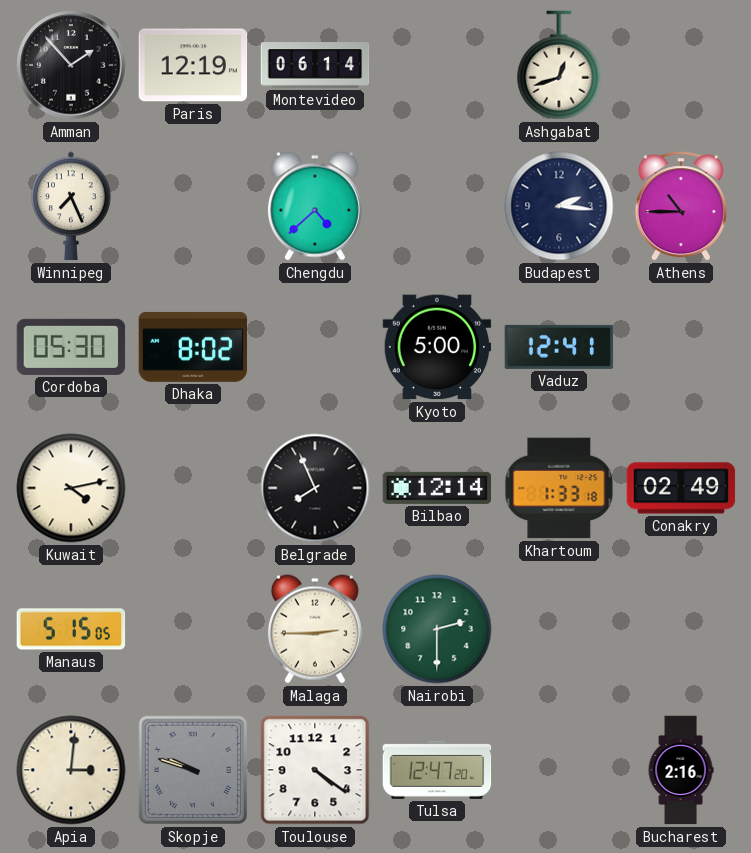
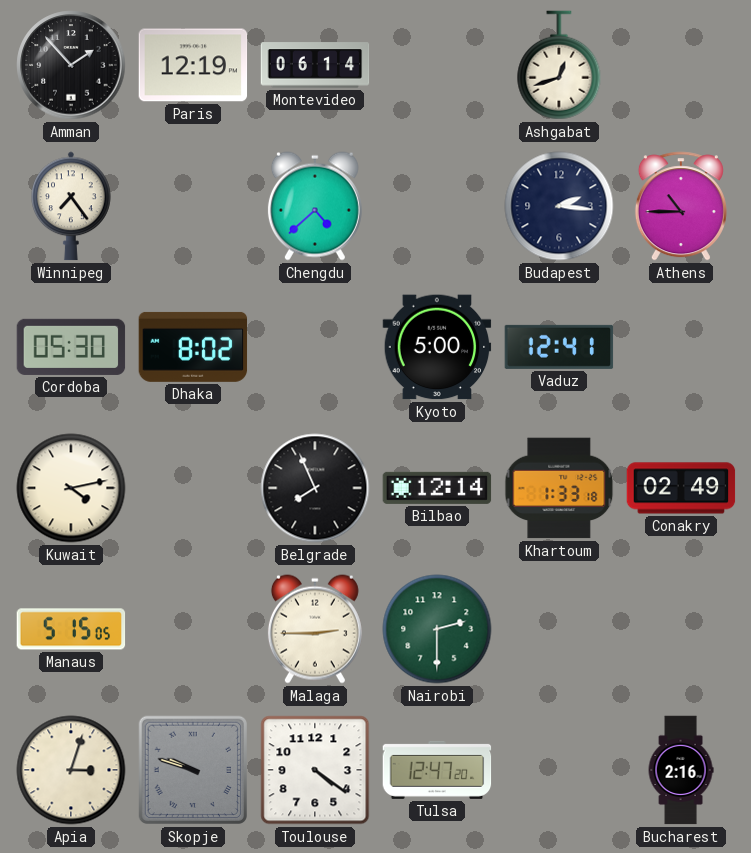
Winnipeg: 7:26 -> 7:24
Apia: 3:01 -> 3:03
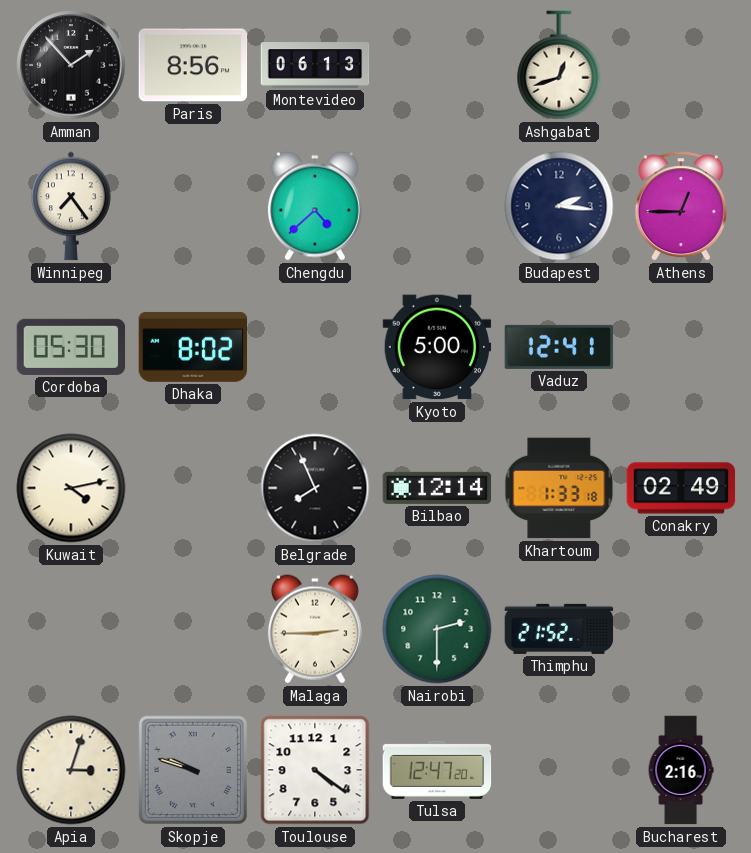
Paris: 12:19 -> 8:56
Montevideo: 06:14 -> 06:13
Athens: 10:45 -> 12:45
Manaus: 5:15 -> none
Thimphu: none -> 21:52
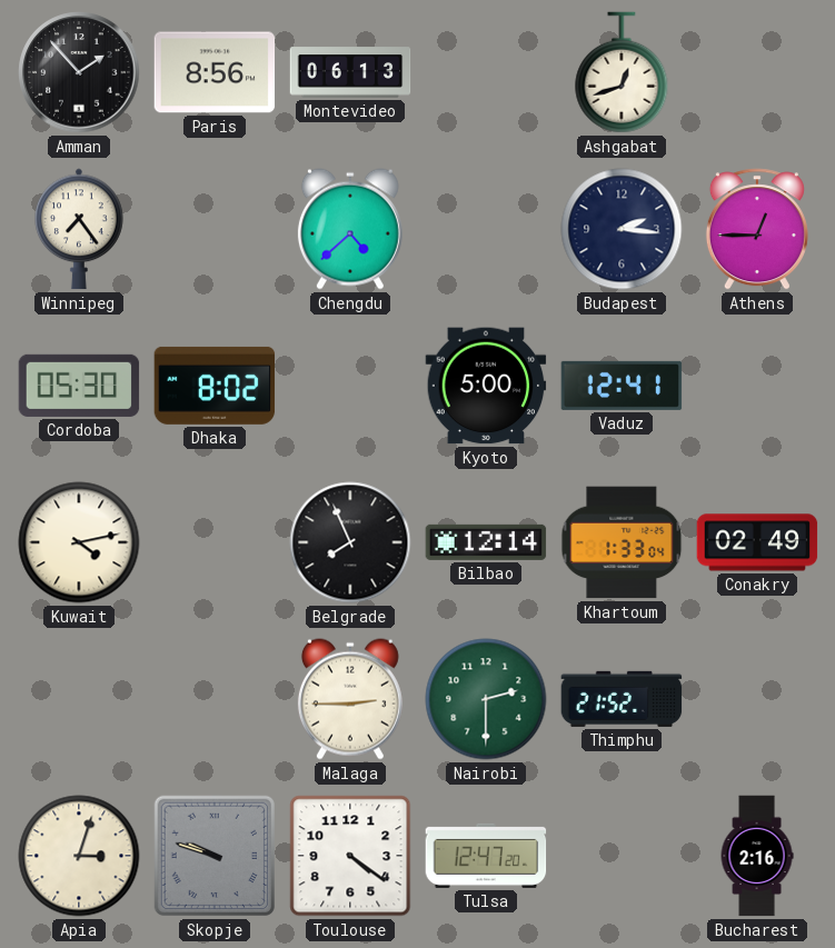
Khartoum: 1:33:18 -> 1:33:04
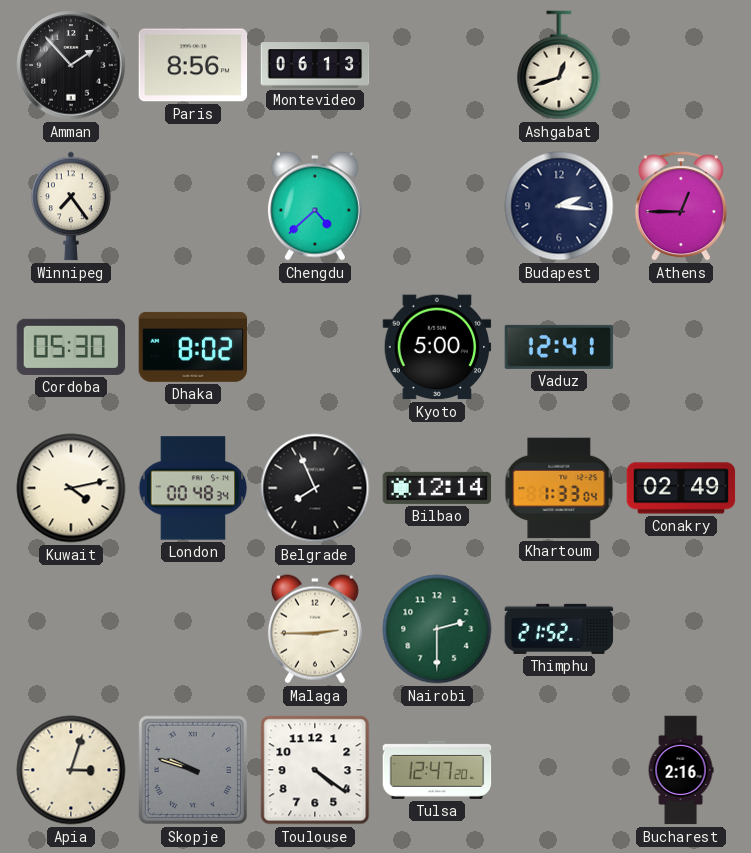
London: none -> 00:48
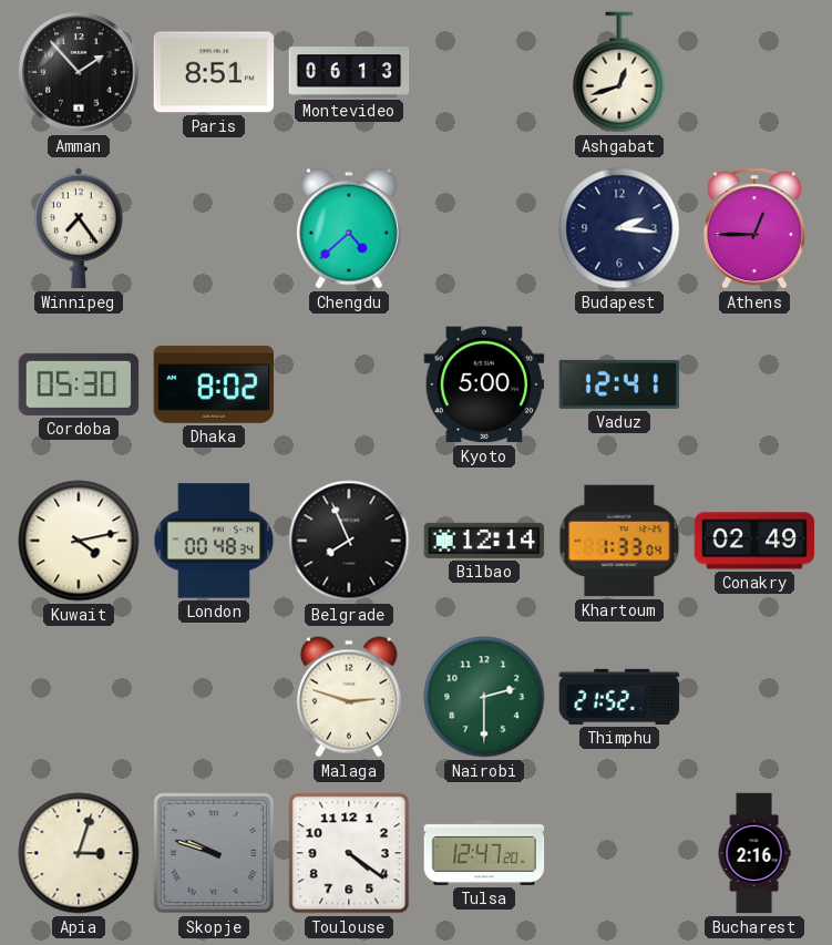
Paris: 8:56 -> 8:51
Malaga: 2:45 -> 2:48
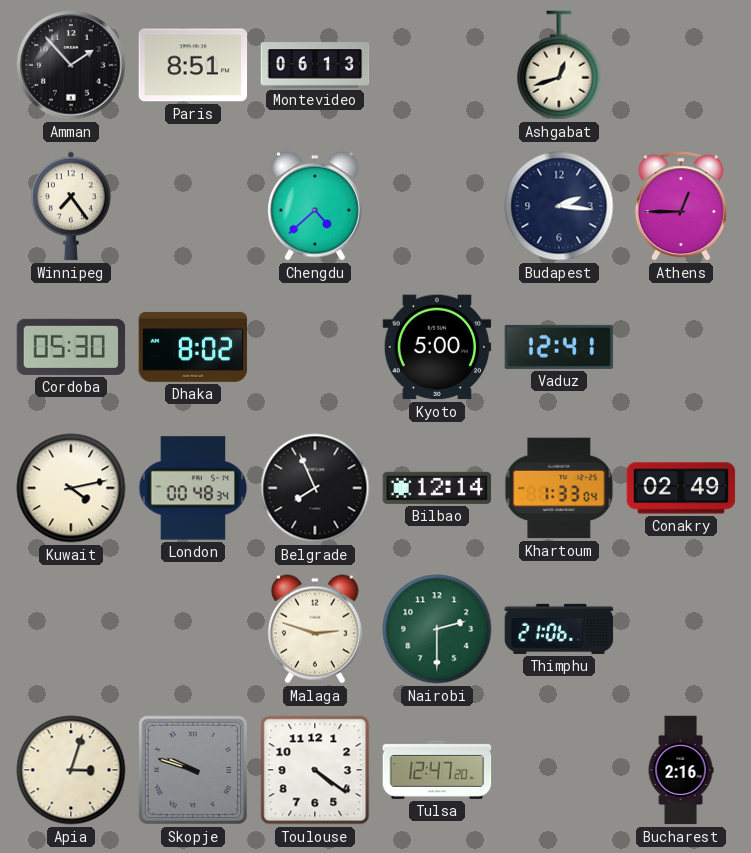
Thimphu: 21:52 -> 21:06
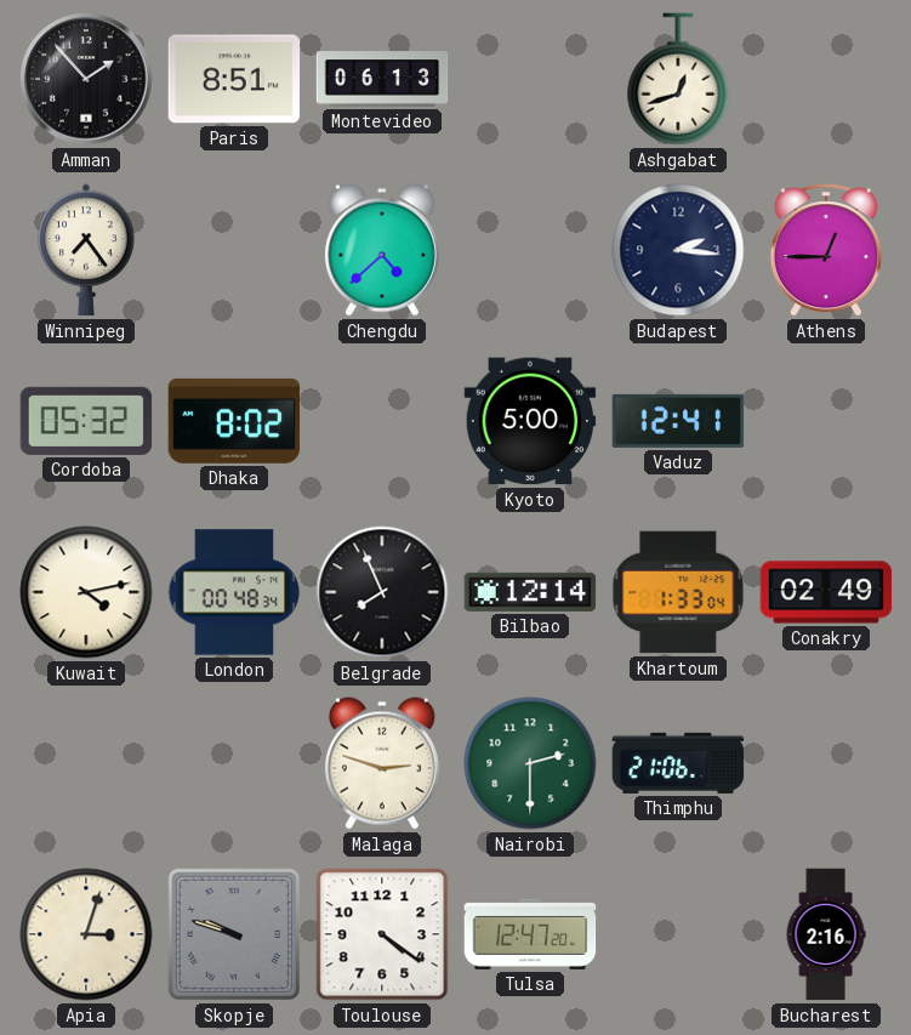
Cordoba: 05:30 -> 05:32
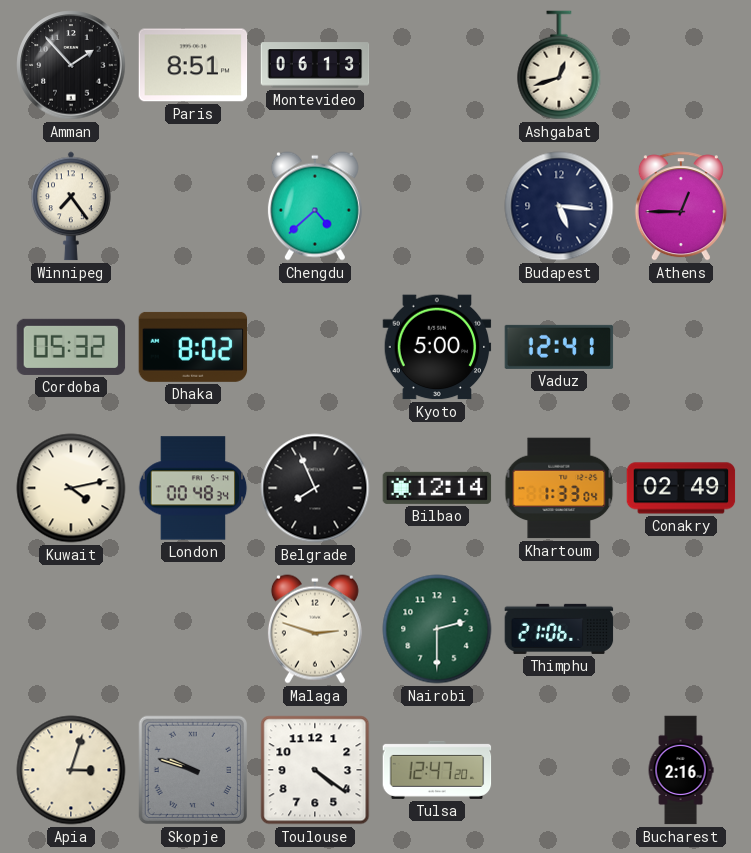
Budapest: 2:16 -> 5:16
